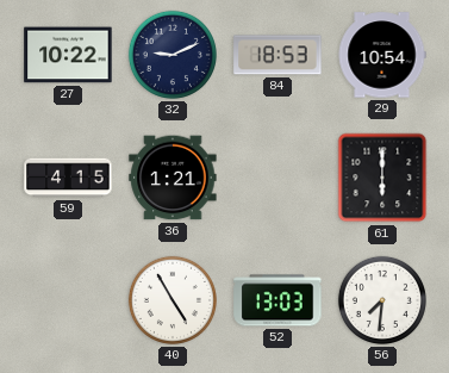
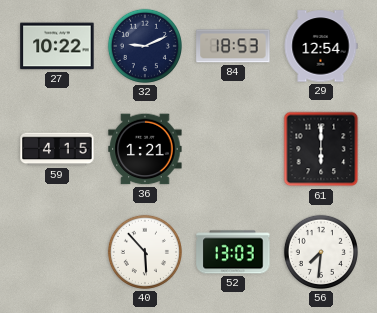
29: 10:54 -> 12:54
40: 4:55 -> 5:53
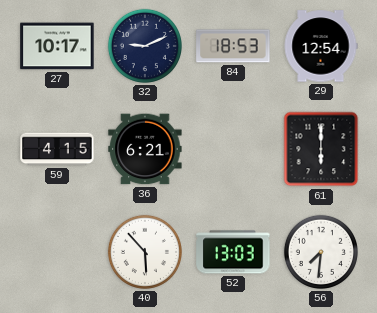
27: 10:22 -> 10:17
36: 1:21 -> 6:21
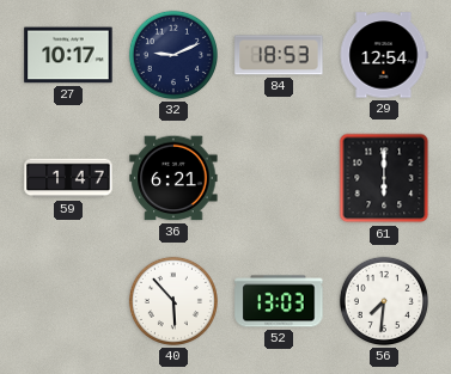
59: 4:15 -> 1:47
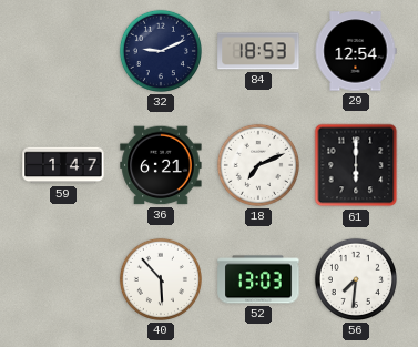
27: 10:17 -> none
18: none -> 7:11
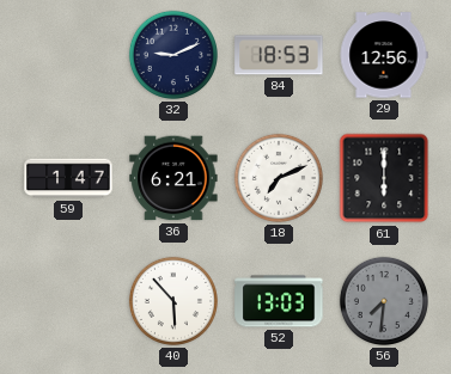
29: 12:54 -> 12:56
56 dial: white -> grey
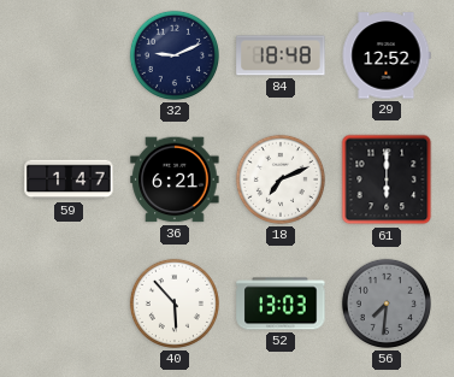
84: 18:53 -> 18:48
29: 12:56 -> 12:52
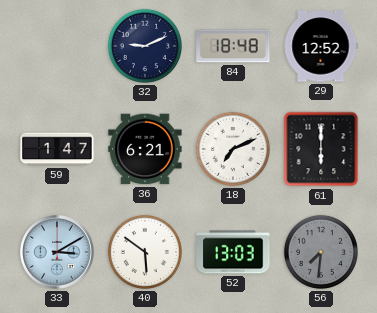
33: none -> 3:10
40: 5:53 -> 5:51
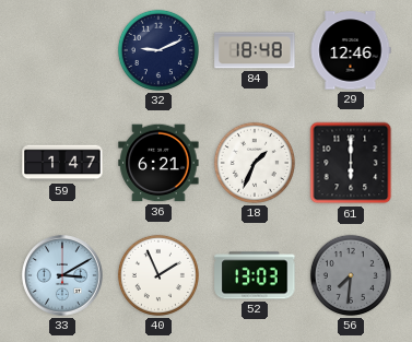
29: 12:52 -> 12:46
18: 7:11 -> 1:34
40: 5:51 -> 1:56
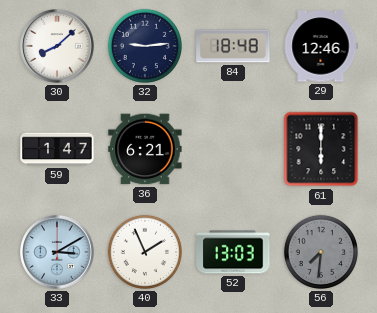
30: none -> 8:08
32: 9:11 -> 9:14
18: 1:34 -> none
